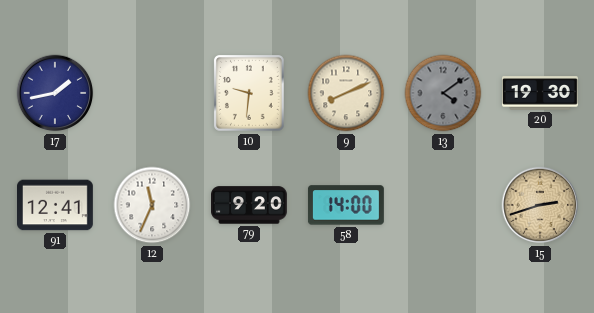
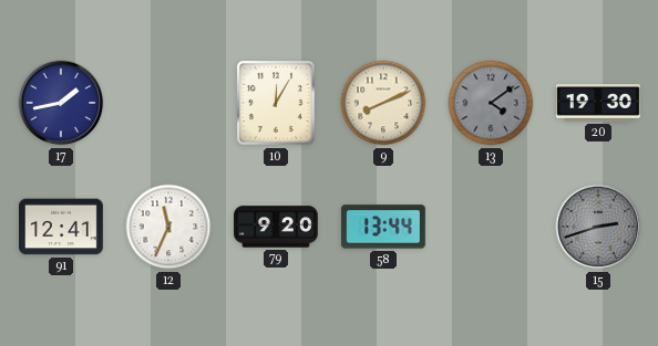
10: 9:31 -> 12:05
58: 14:00 -> 13:44
15 dial: champagne -> grey
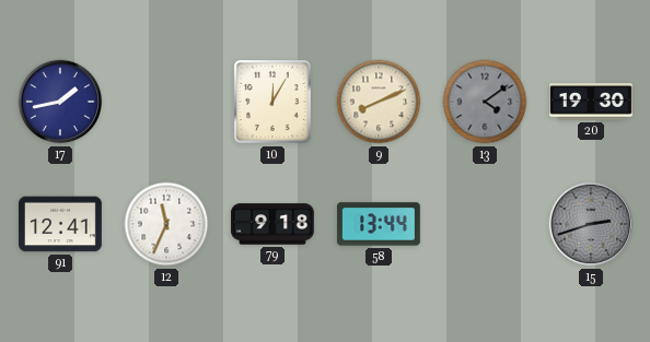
79: 9:20 -> 9:18
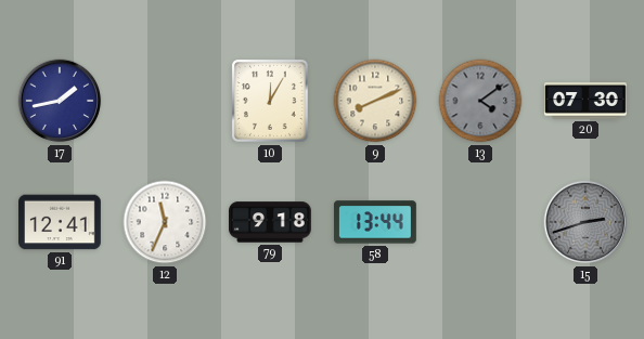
20: 19:30 -> 07:30
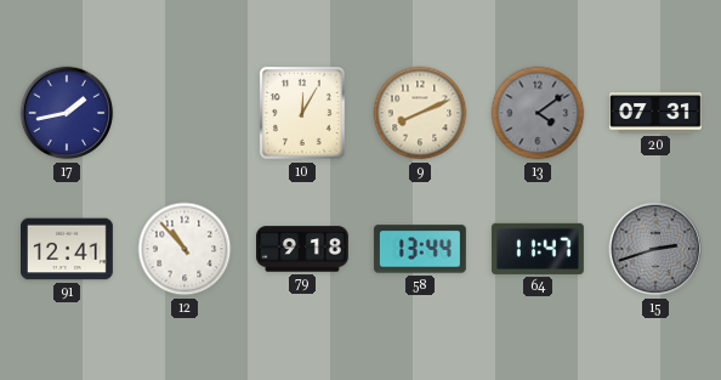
20: 07:30 -> 07:31
12: 11:34 -> 10:53
64: none -> 11:47
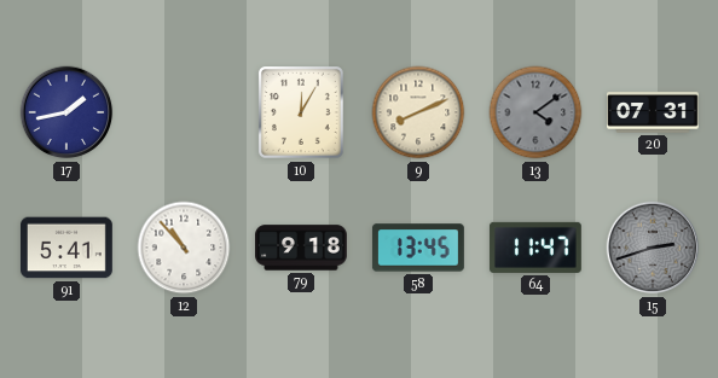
91: 12:41 -> 5:41
58: 13:44 -> 13:45
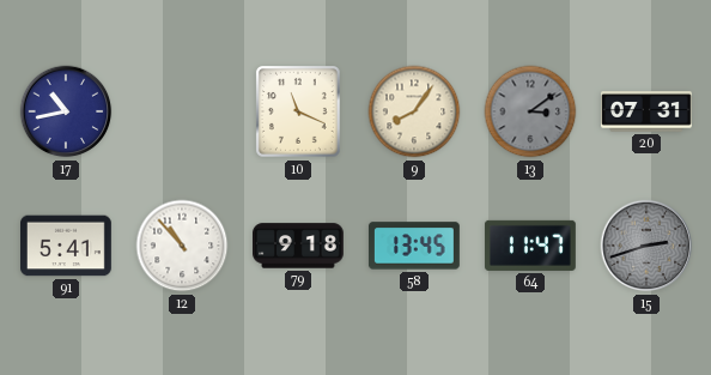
17: 1:43 -> 10:43
10: 12:05 -> 11:19
9: 8:11 -> 8:06
13: 4:09 -> 3:09
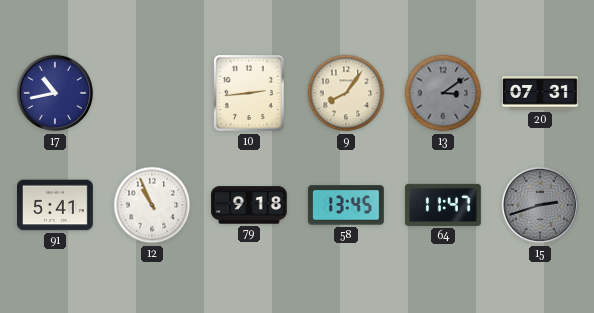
10: 11:19 -> 2:44
12: 10:53 -> 10:56
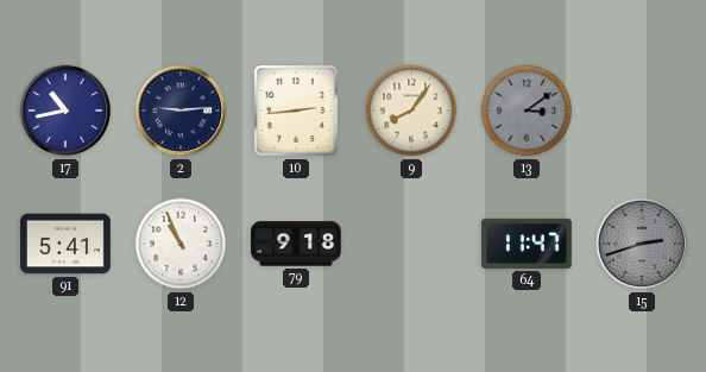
2: none -> 9:14
20: 07:31 -> none
58: 13:45 -> none
